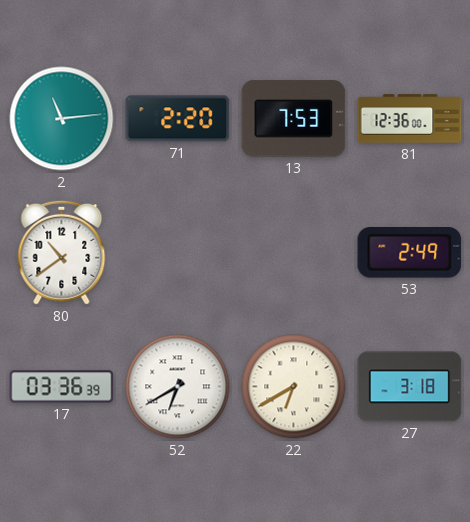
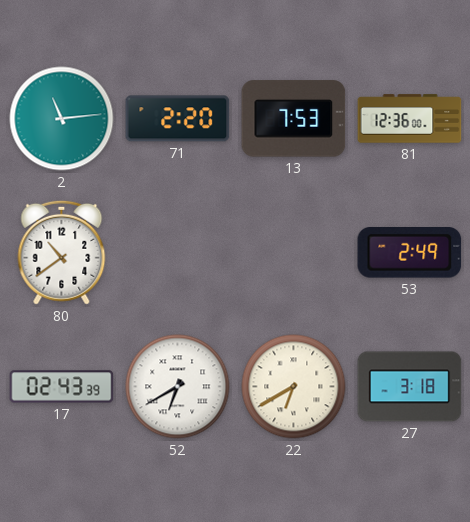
17: 03:36 -> 02:43
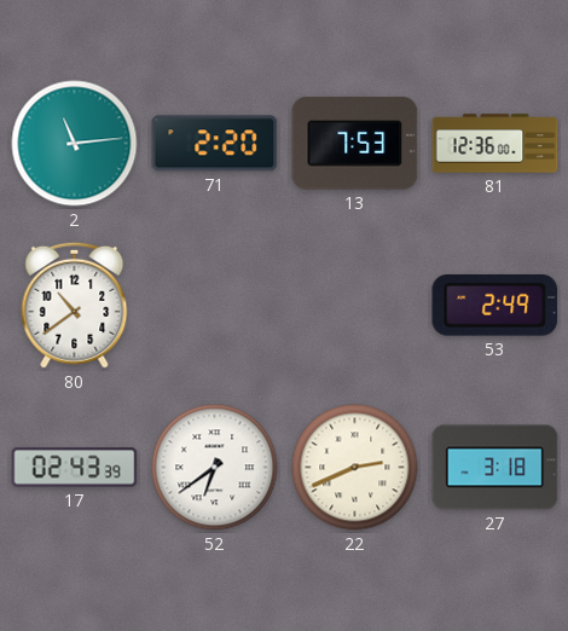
52: 6:40 -> 6:39
22: 6:40 -> 2:41
